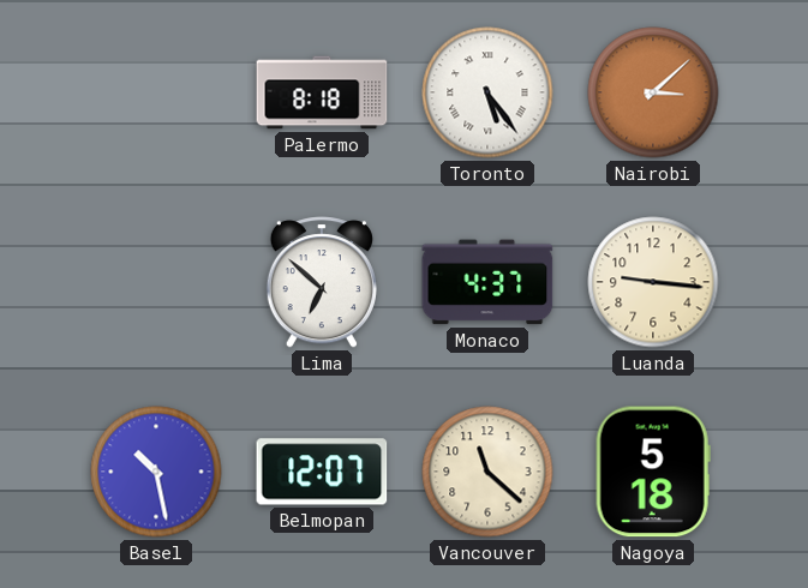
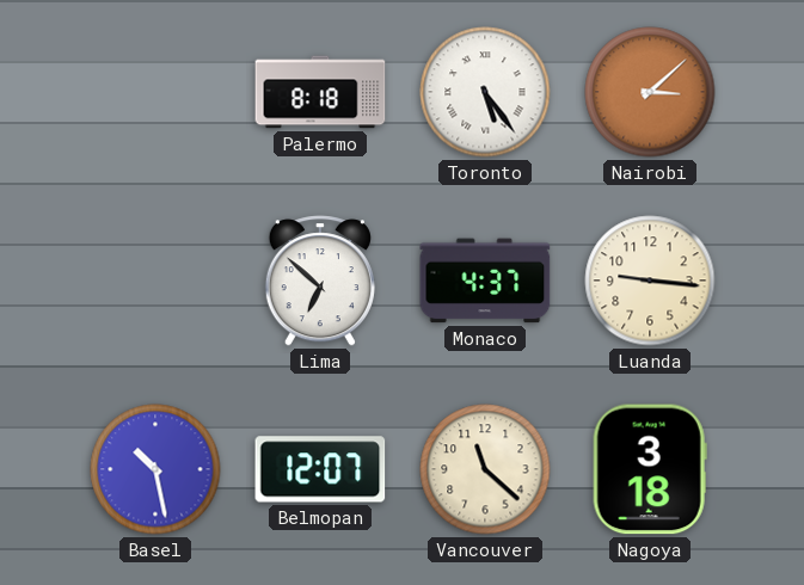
Nagoya: 5:18 -> 3:18
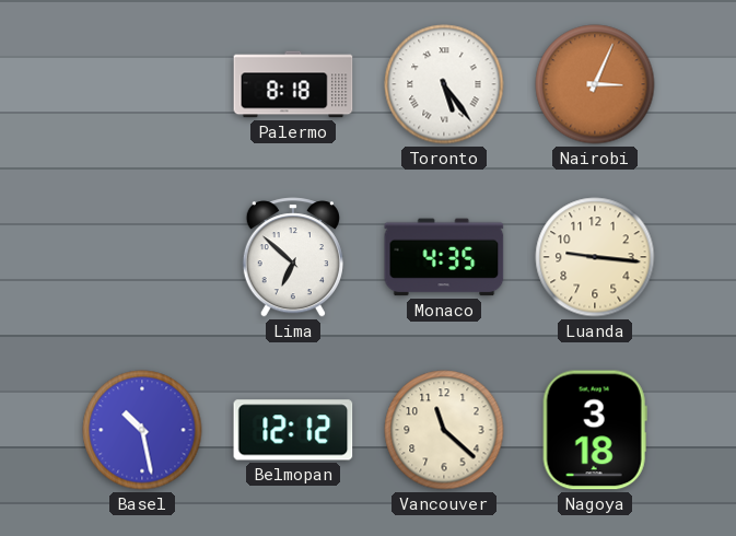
Nairobi: 3:08 -> 3:04
Monaco: 4:37 -> 4:35
Belmopan: 12:07 -> 12:12
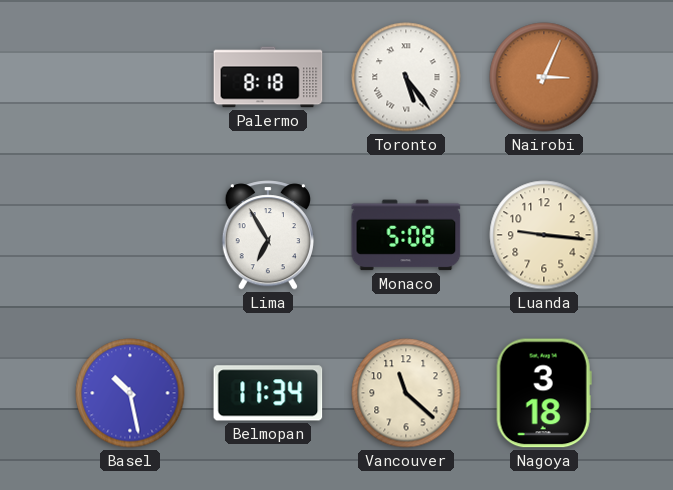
Lima: 6:52 -> 6:55
Monaco: 4:35 -> 5:08
Belmopan: 12:12 -> 11:34
